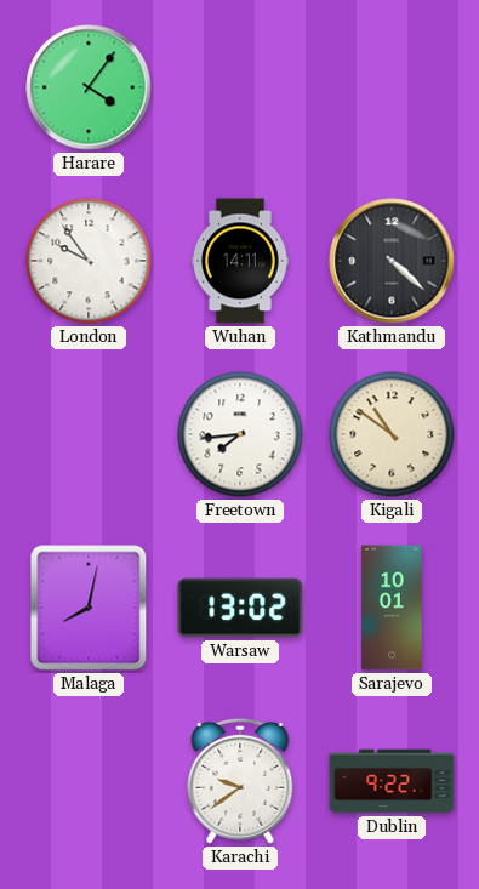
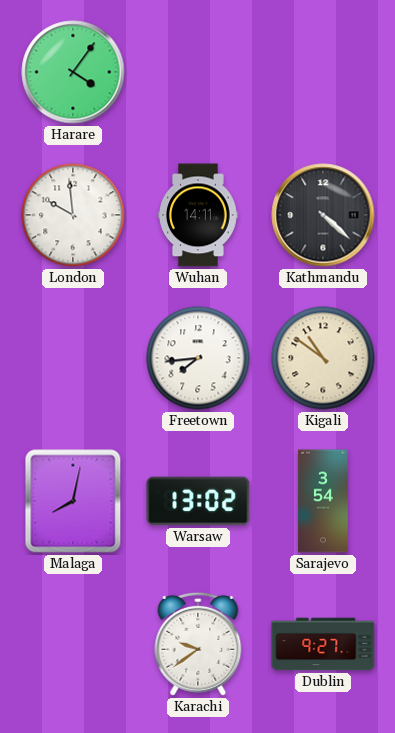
London: 9:54 -> 9:59
Sarajevo: 10:01 -> 3:54
Dublin: 9:22 -> 9:27
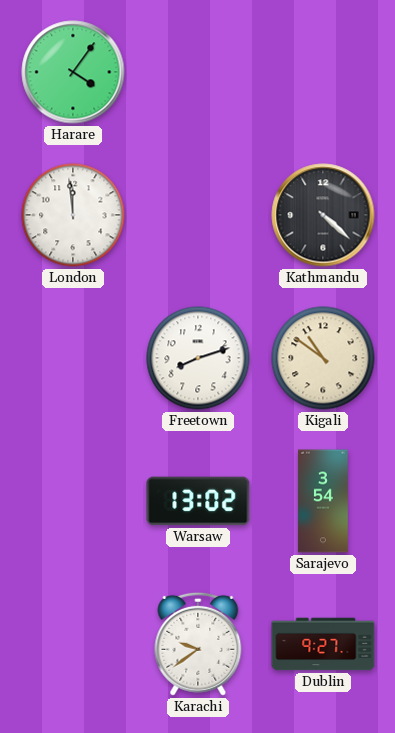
London: 9:59 -> 11:59
Wuhan: 14:11 -> none
Freetown: 7:44 -> 8:12
Malaga: 8:02 -> none
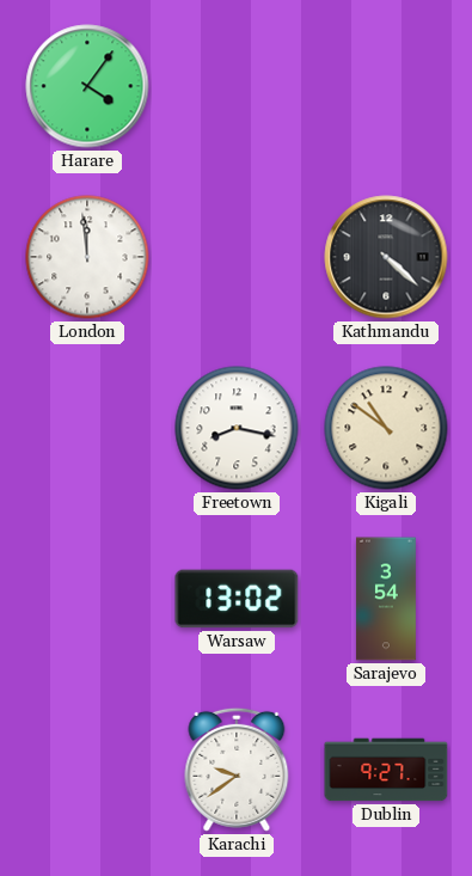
Freetown: 8:12 -> 8:17
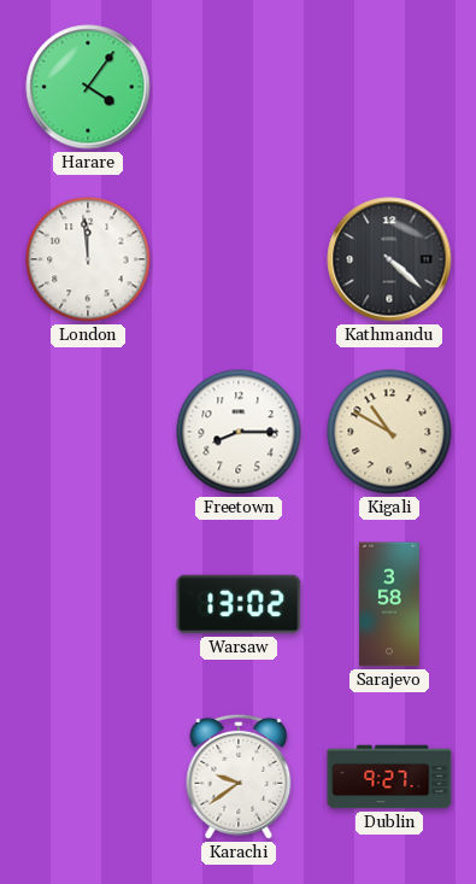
Freetown: 8:17 -> 8:15
Kigali: 10:51 -> 10:50
Sarajevo: 3:54 -> 3:58
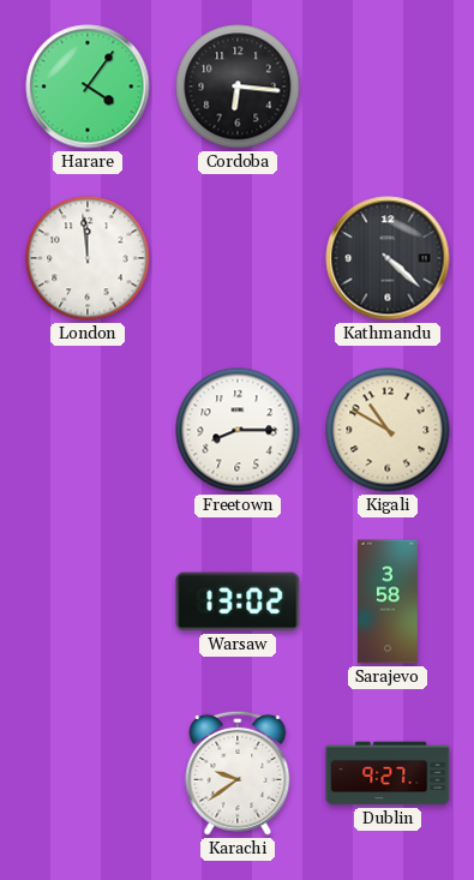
Cordoba: none -> 6:16
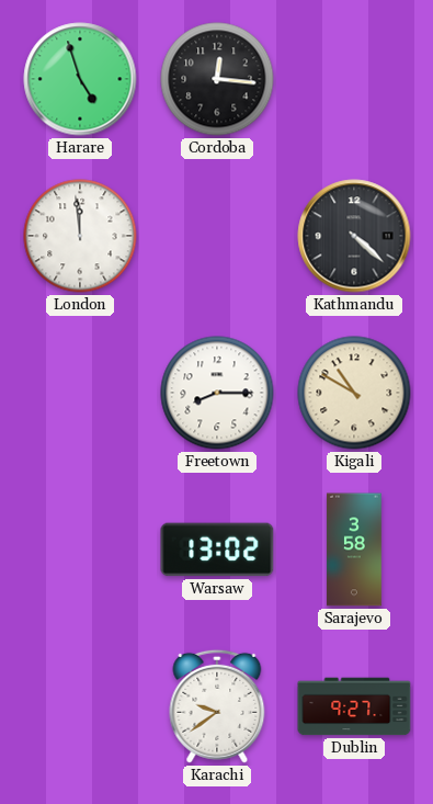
Harare: 4:06 -> 4:57
Cordoba: 6:16 -> 12:16
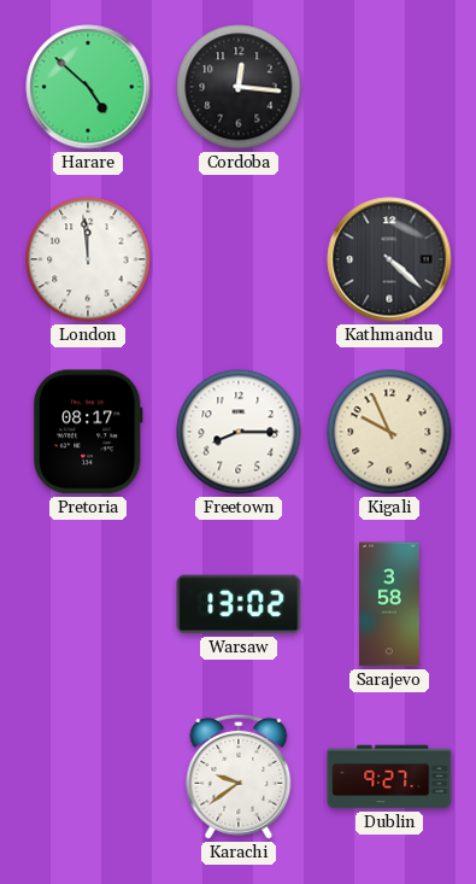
Harare: 4:57 -> 4:52
Pretoria: none -> 08:17
Kigali: 10:50 -> 9:56
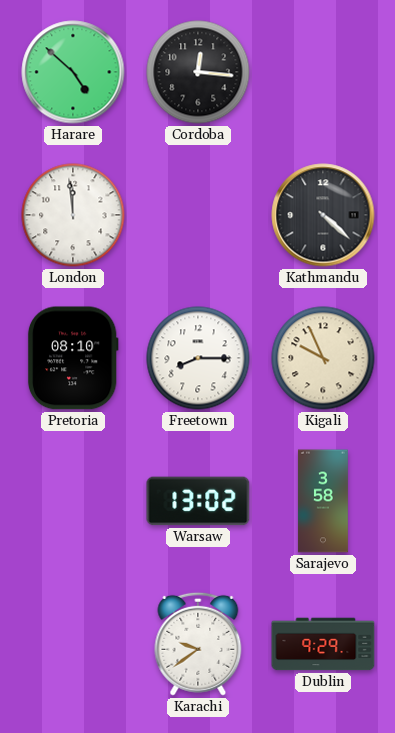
Pretoria: 08:17 -> 08:10
Dublin: 9:27 -> 9:29
